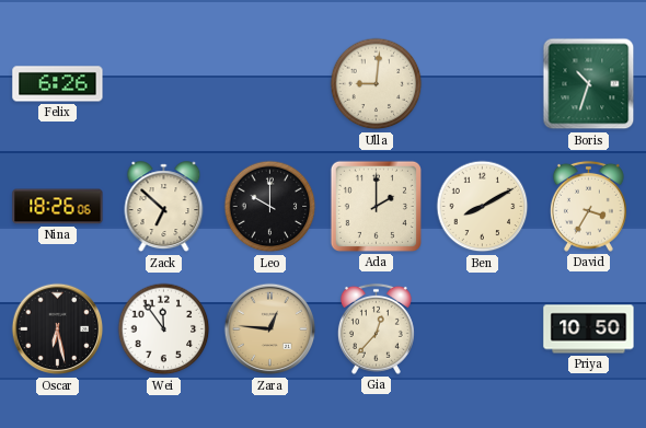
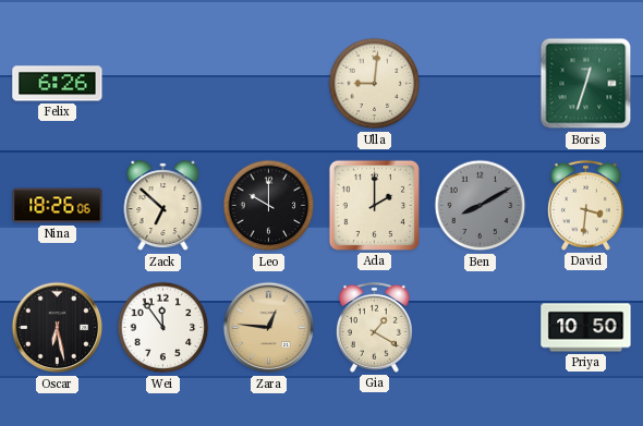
Boris: 10:33 -> 12:33
Ben dial: cream -> grey
David: 3:35 -> 3:31
Gia: 12:37 -> 1:20
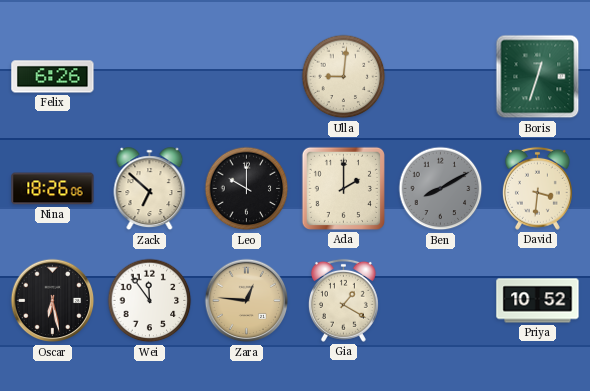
Priya: 10:50 -> 10:52
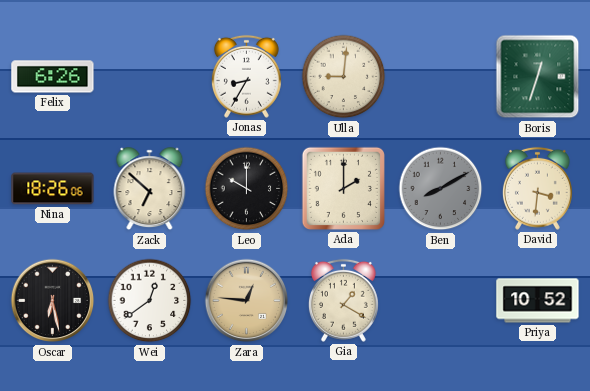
Jonas: none -> 8:35
Wei: 11:54 -> 12:39
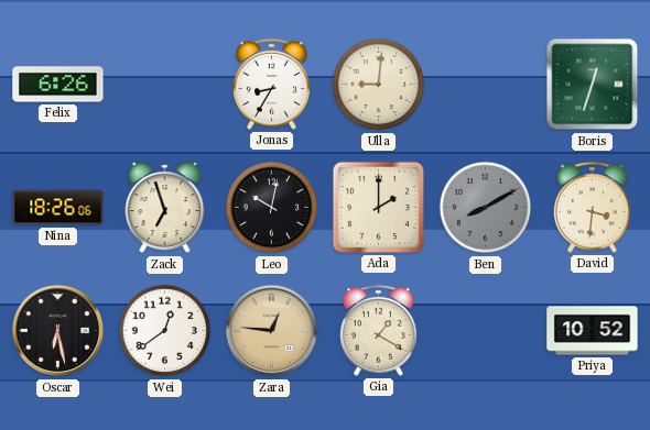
Zack: 6:52 -> 6:57
Leo: 10:00 -> 10:02
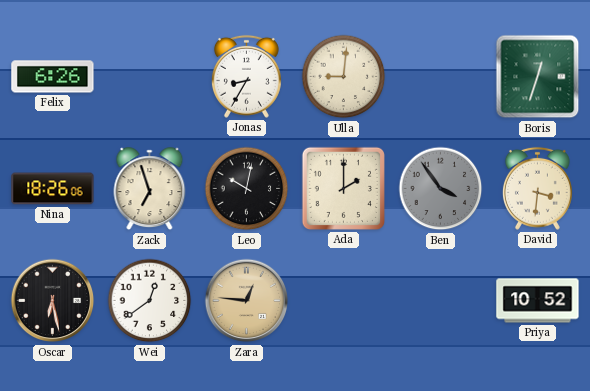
Ben: 8:10 -> 3:54
Gia: 1:20 -> none
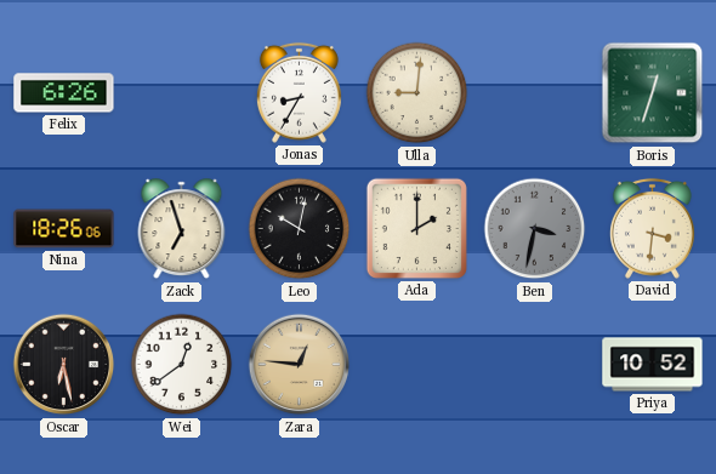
Ben: 3:54 -> 3:32
